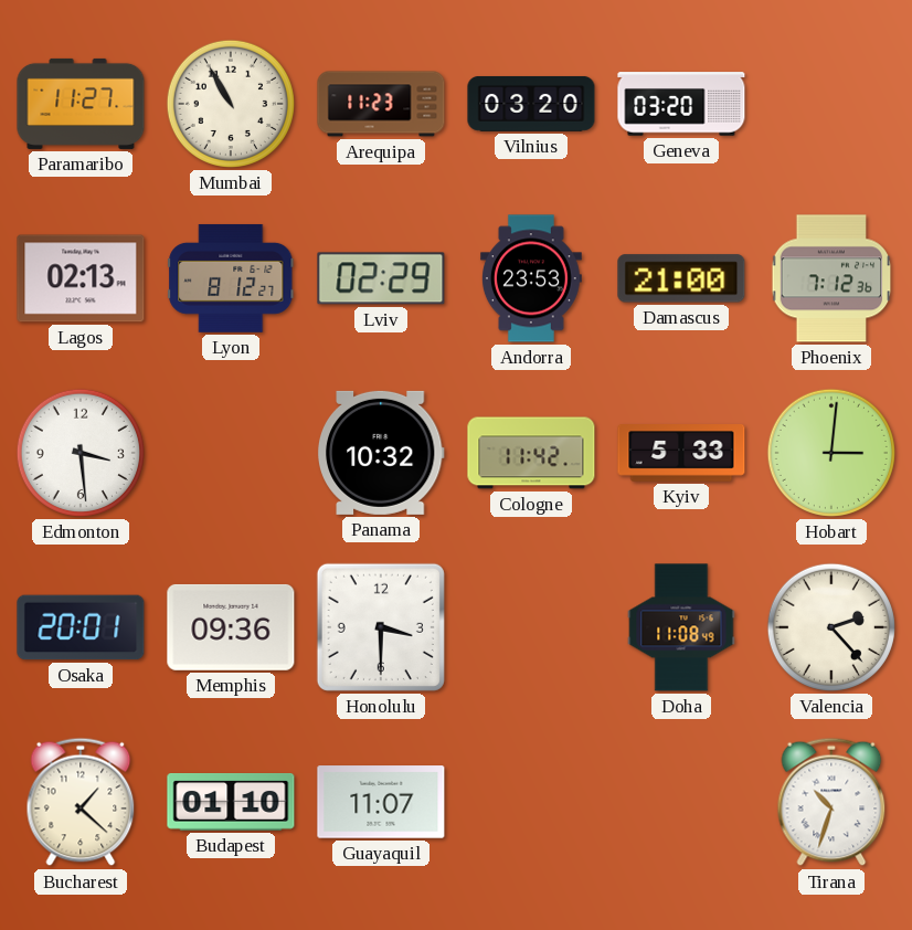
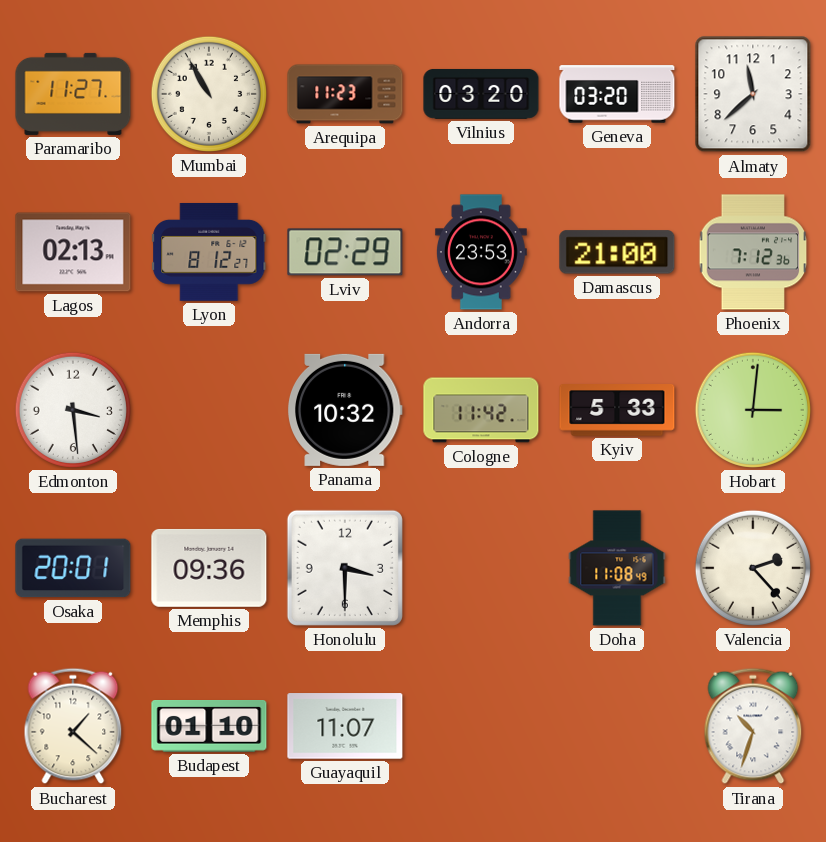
Almaty: none -> 11:38
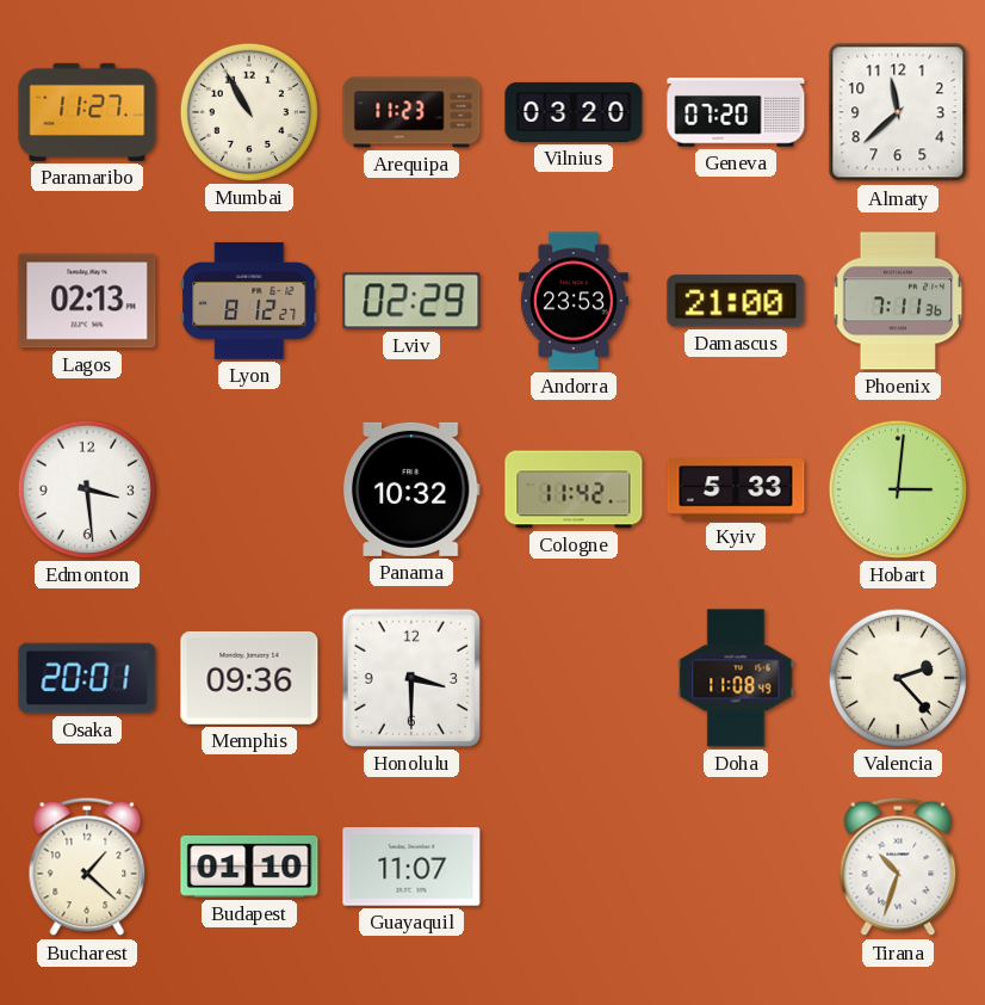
Geneva: 03:20 -> 07:20
Phoenix: 7:12 -> 7:11
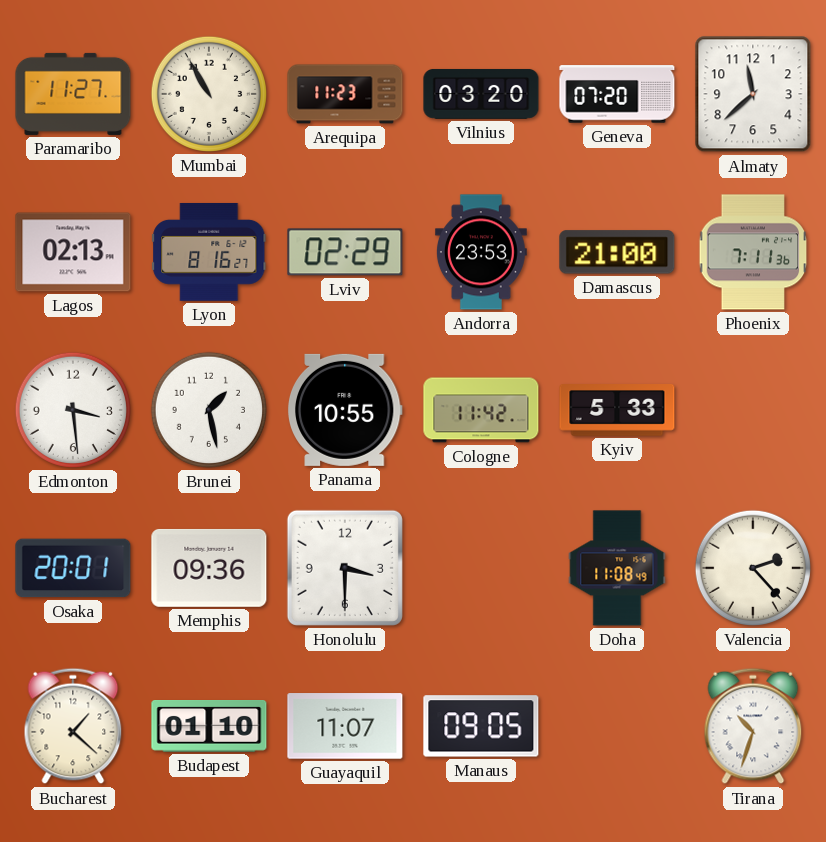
Lyon: 8:12 -> 8:16
Brunei: none -> 1:28
Panama: 10:32 -> 10:55
Hobart: 3:01 -> none
Manaus: none -> 09:05
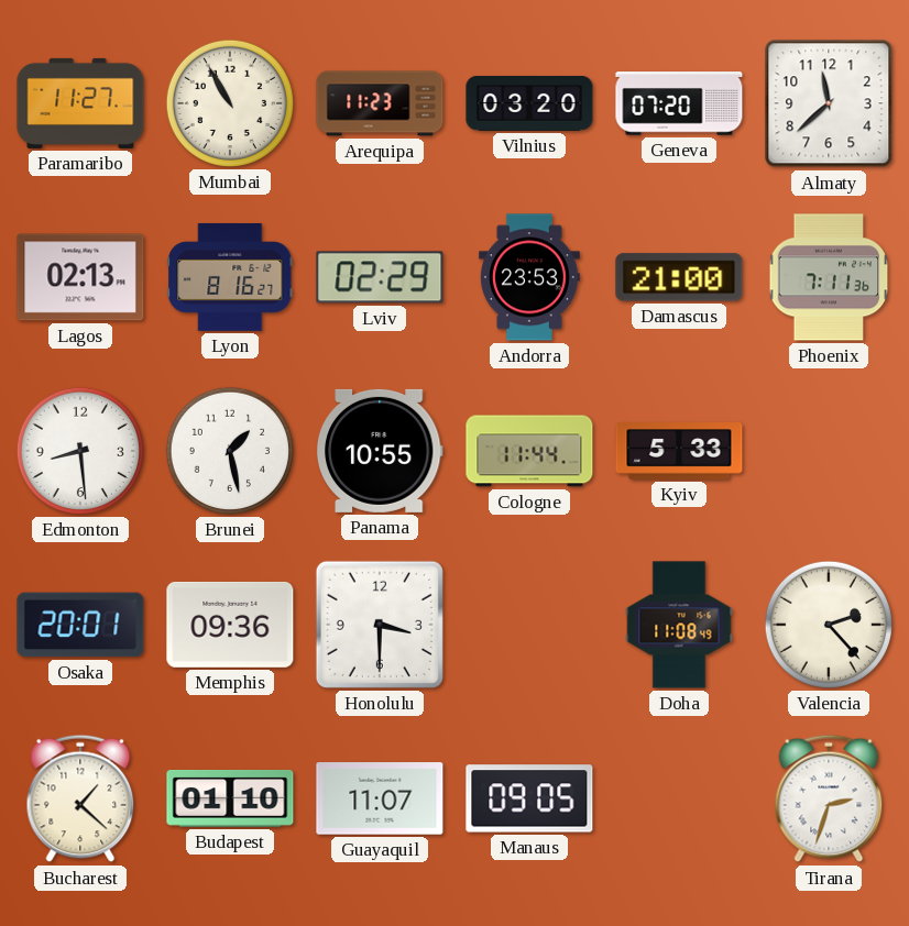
Edmonton: 3:29 -> 8:29
Cologne: 11:42 -> 11:44
Tirana: 10:33 -> 2:33
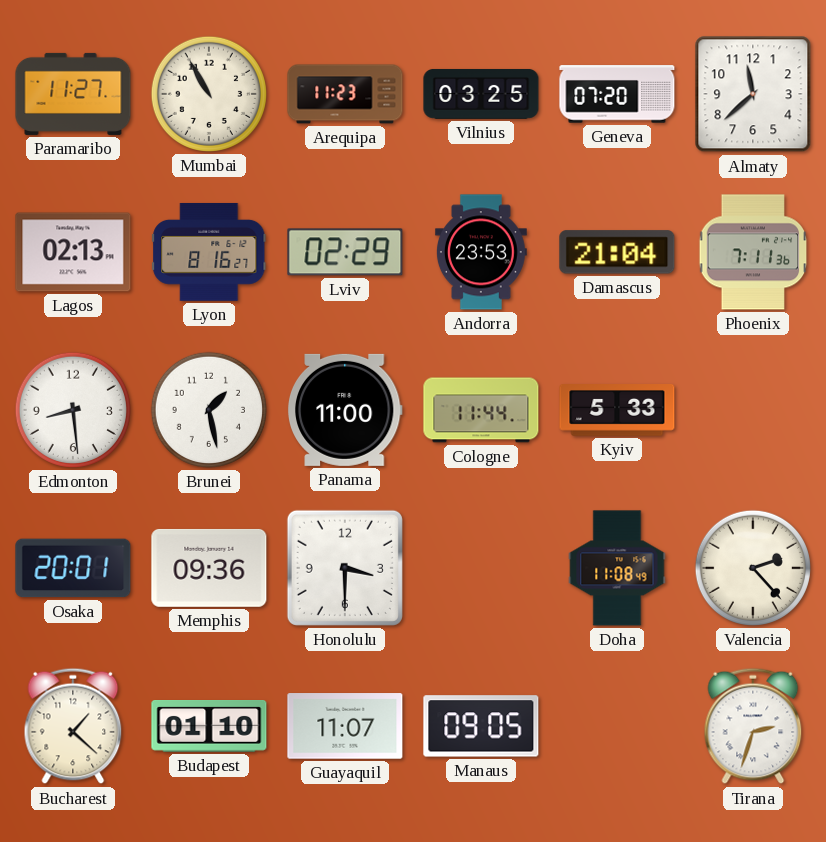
Vilnius: 03:20 -> 03:25
Damascus: 21:00 -> 21:04
Panama: 10:55 -> 11:00
